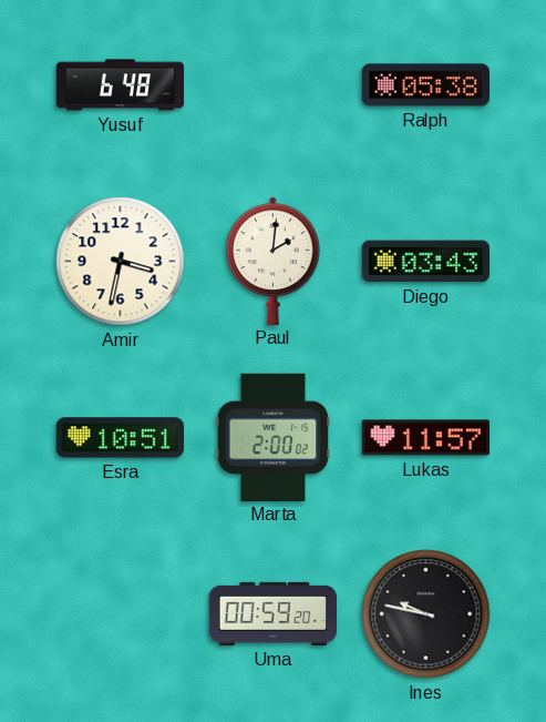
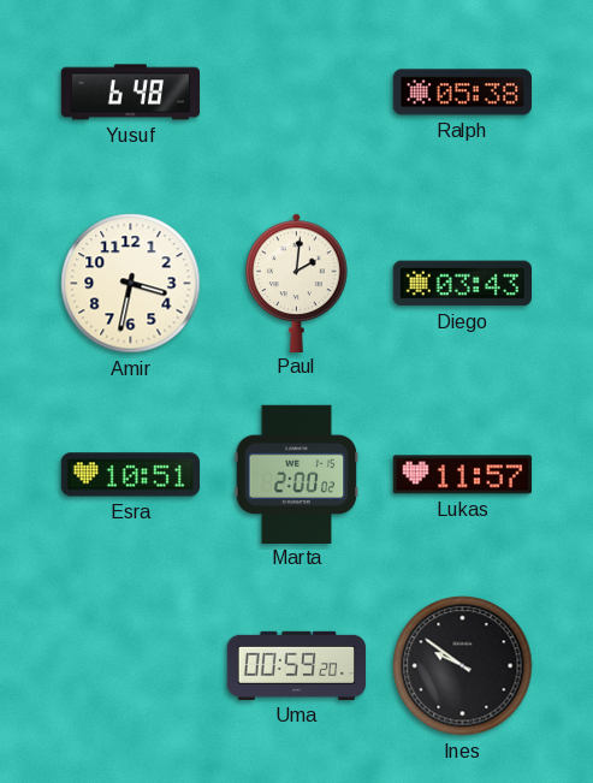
Ines: 9:47 -> 9:51
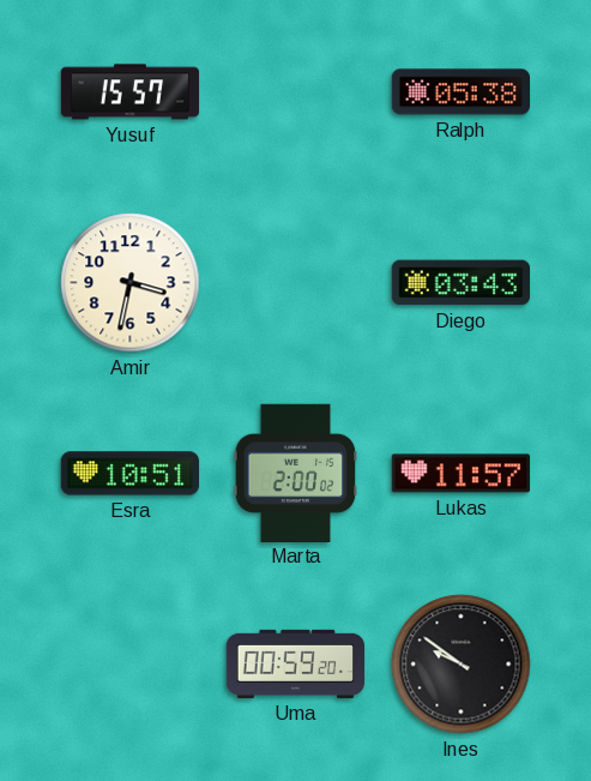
Yusuf: 6:48 -> 15:57
Paul: 2:01 -> none
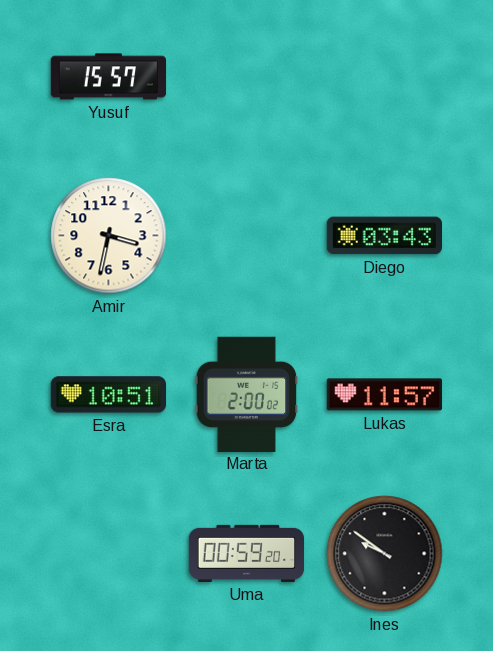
Ralph: 05:38 -> none
